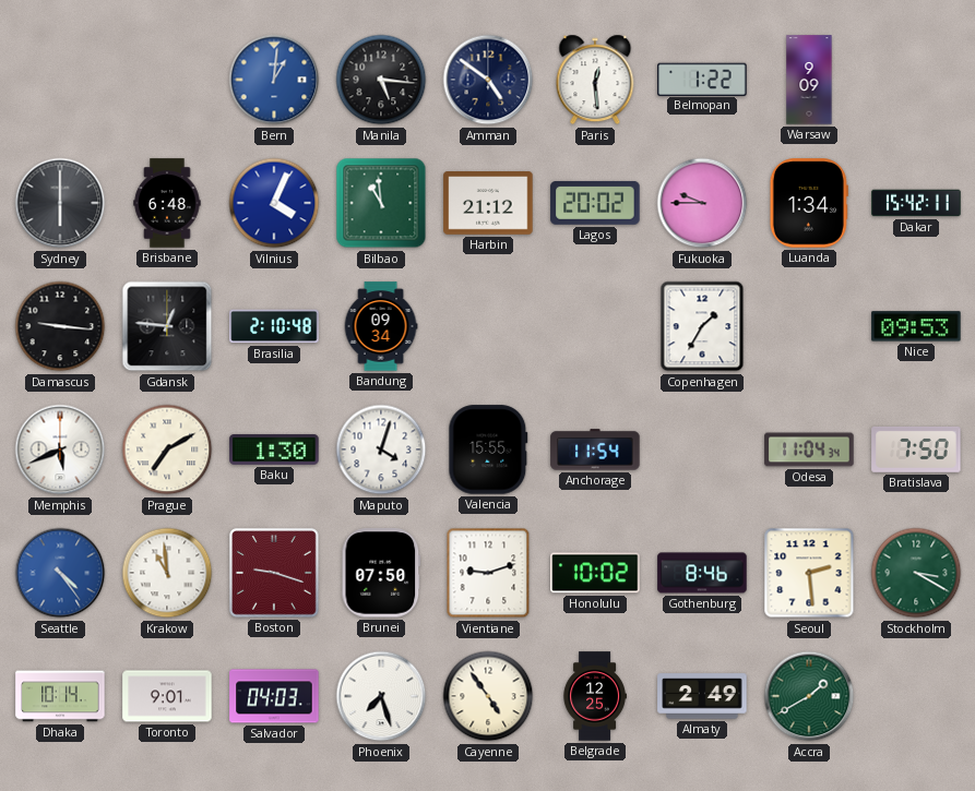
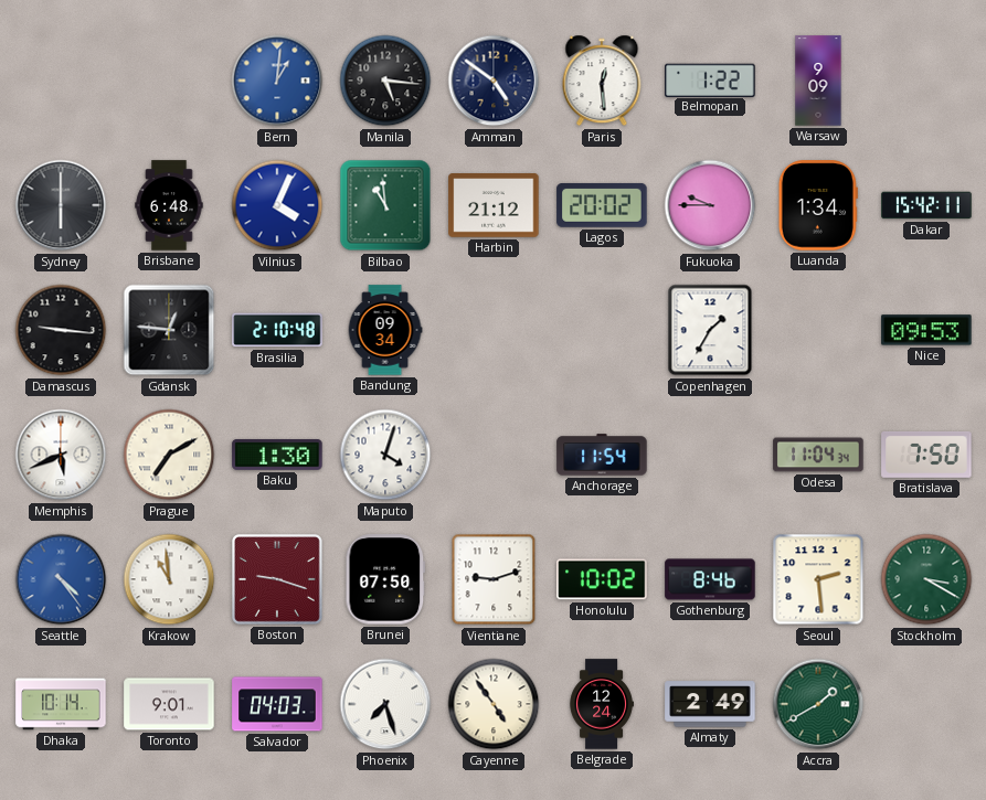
Valencia: 15:55 -> none
Belgrade: 12:25 -> 12:24
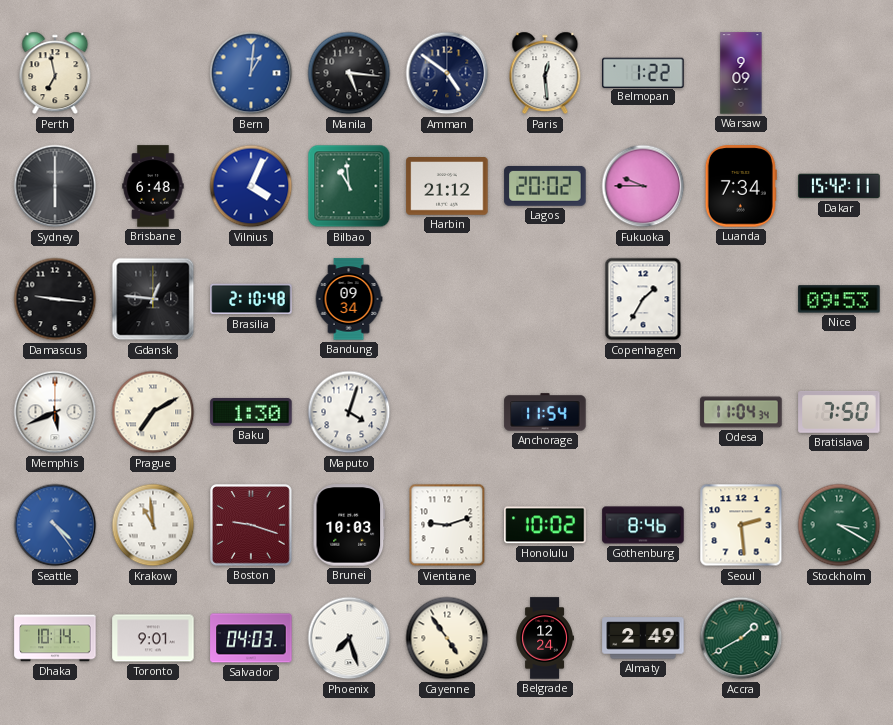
Perth: none -> 6:58
Luanda: 1:34 -> 7:34
Brunei: 07:50 -> 10:03
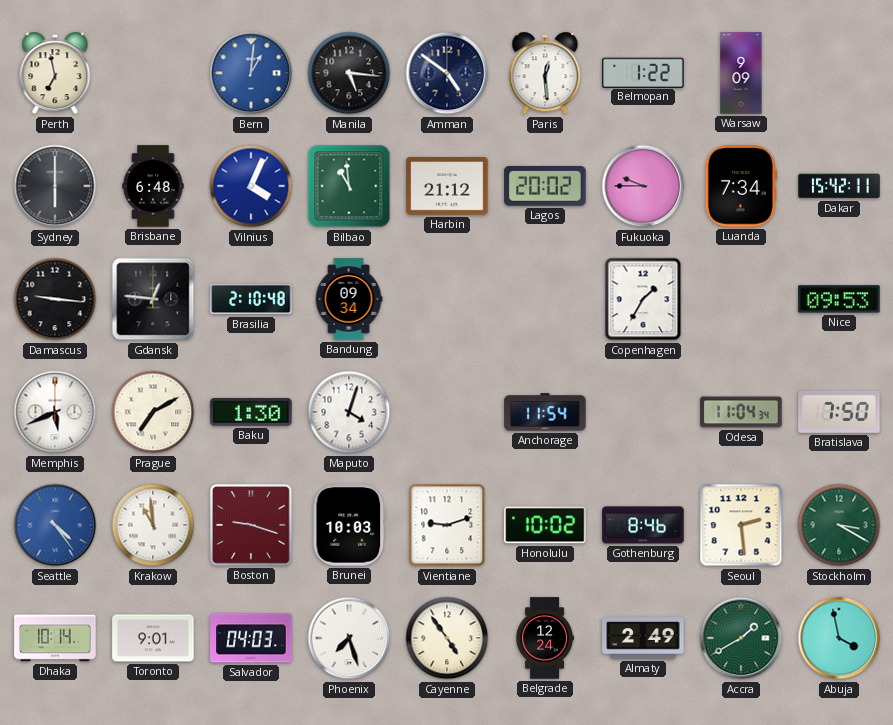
Abuja: none -> 3:58
